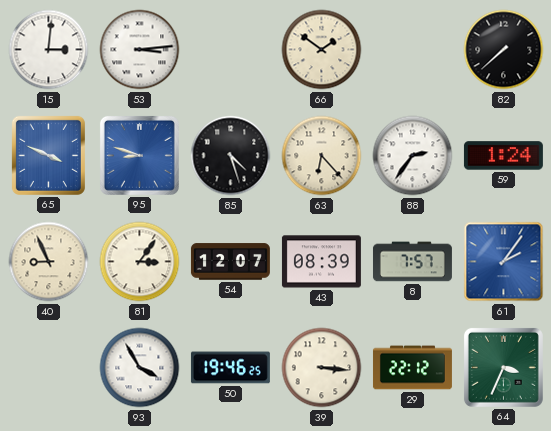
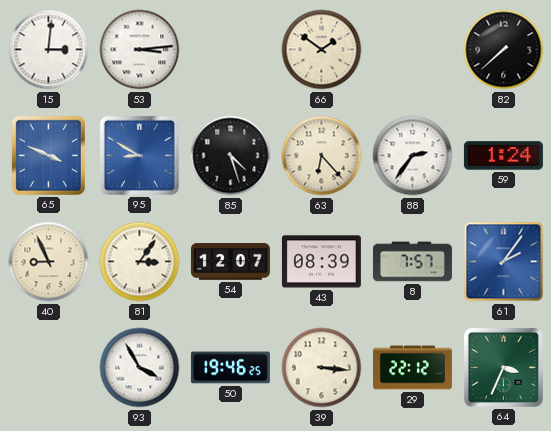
95: 8:48 -> 8:50
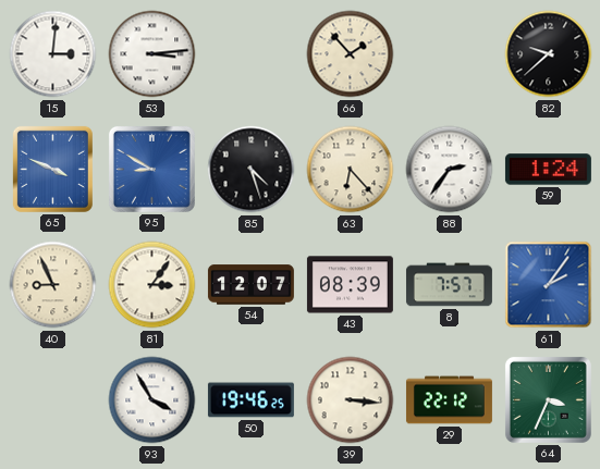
66: 1:51 -> 1:53
82: 7:38 -> 9:38
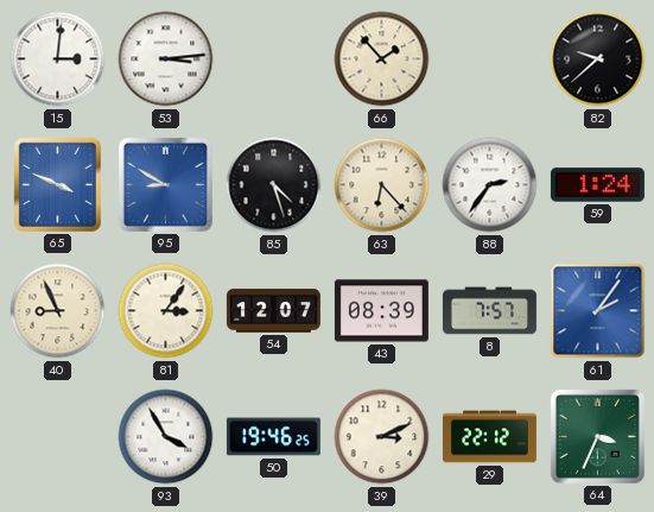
39: 3:16 -> 3:11
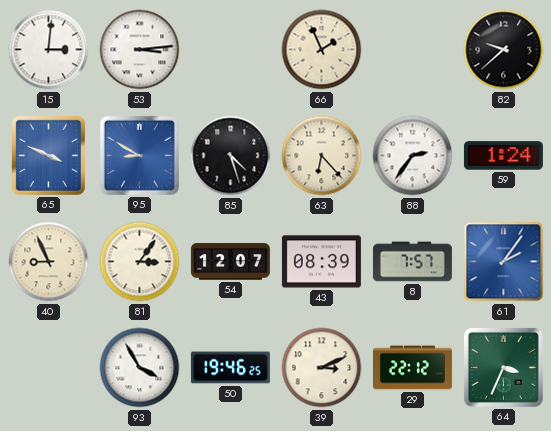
66: 1:53 -> 1:56
